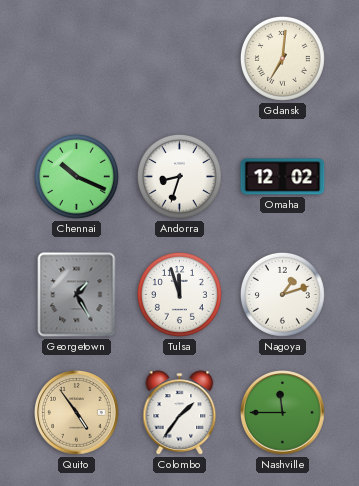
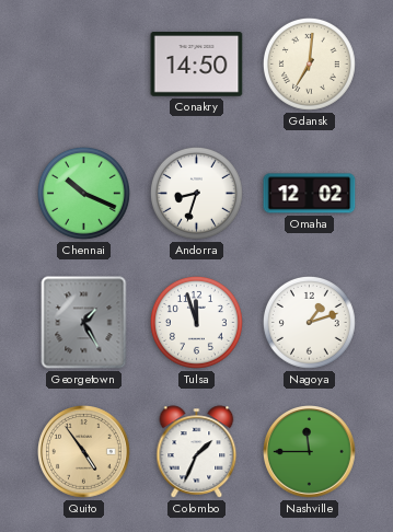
Conakry: none -> 14:50
Colombo: 1:36 -> 1:34
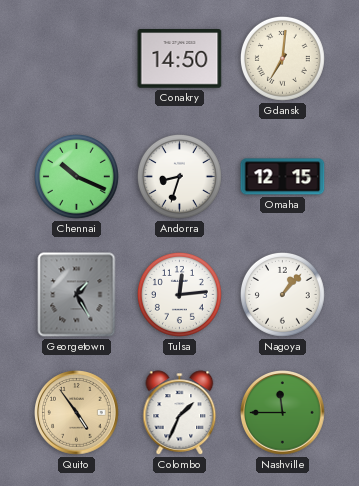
Omaha: 12:02 -> 12:15
Tulsa: 11:57 -> 12:14
Nagoya: 1:12 -> 1:07
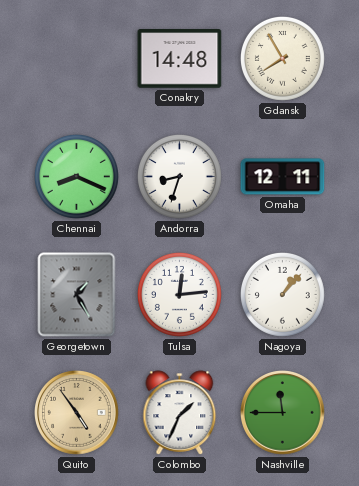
Conakry: 14:50 -> 14:48
Gdansk: 7:01 -> 7:55
Chennai: 10:19 -> 8:19
Omaha: 12:15 -> 12:11
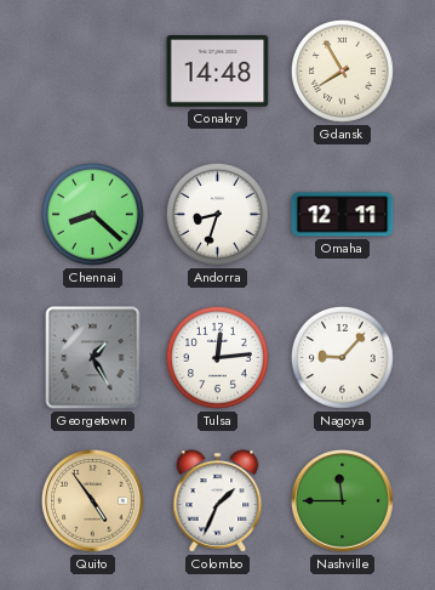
Chennai: 8:19 -> 8:22
Nagoya: 1:07 -> 9:07
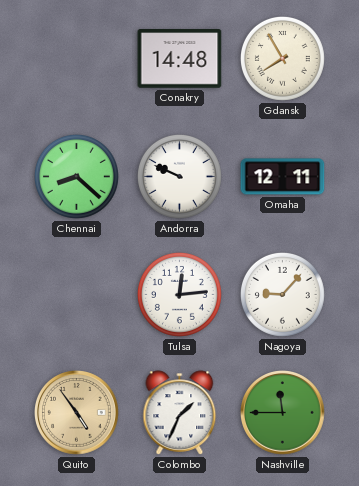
Andorra: 8:33 -> 9:49
Georgetown: 1:25 -> none
